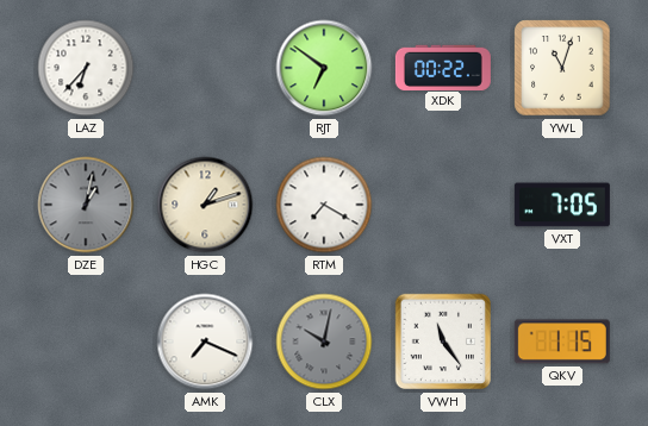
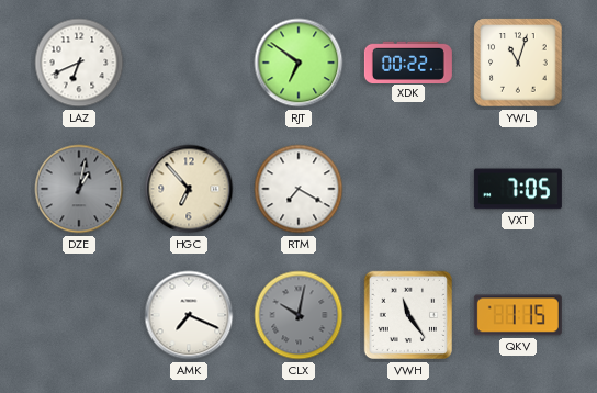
LAZ: 6:37 -> 6:41
HGC: 1:12 -> 6:53
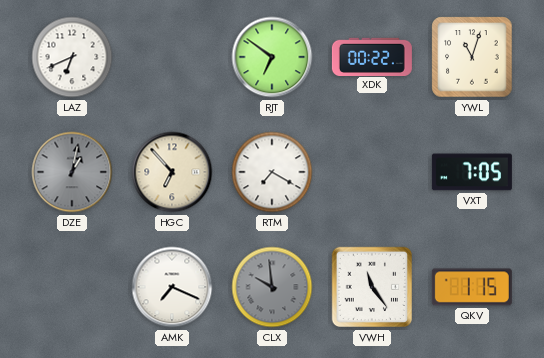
CLX: 10:02 -> 9:59
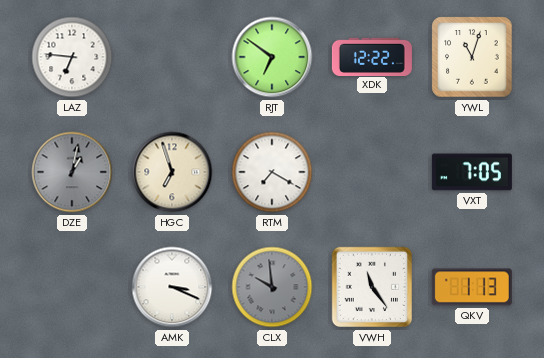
LAZ: 6:41 -> 6:46
XDK: 00:22 -> 12:22
HGC: 6:53 -> 6:57
AMK: 7:19 -> 3:19
QKV: 1:15 -> 1:13
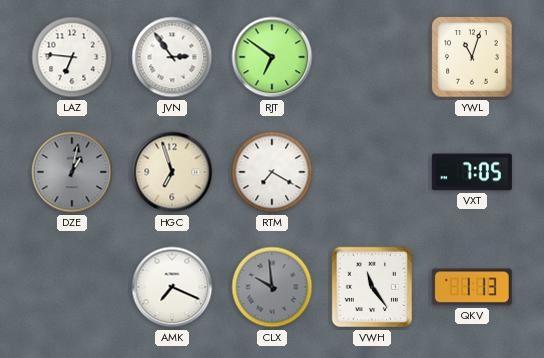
JVN: none -> 2:54
XDK: 12:22 -> none
AMK: 3:19 -> 7:19
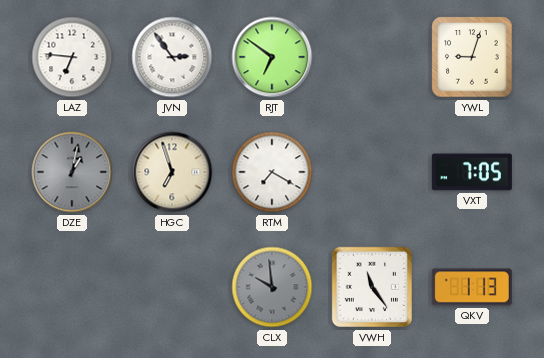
YWL: 11:03 -> 9:03
AMK: 7:19 -> none
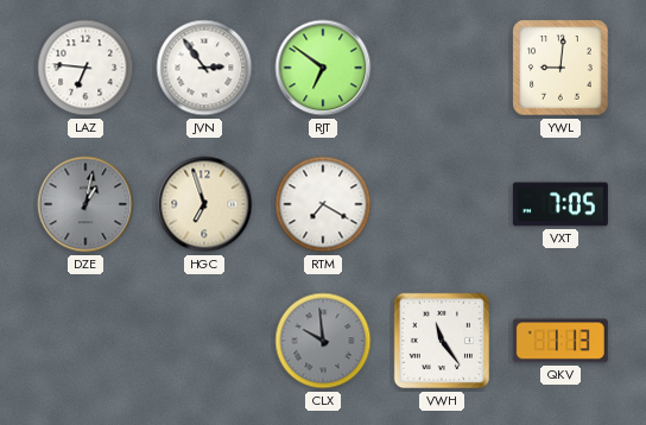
YWL: 9:03 -> 9:01
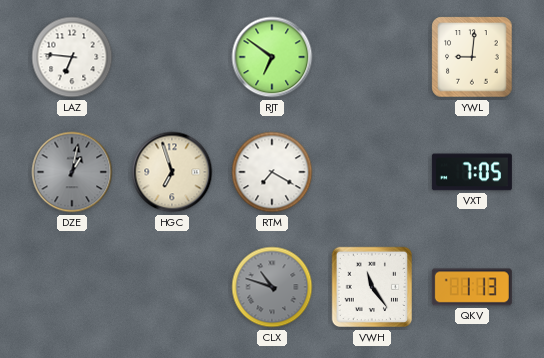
JVN: 2:54 -> none
CLX: 9:59 -> 10:48
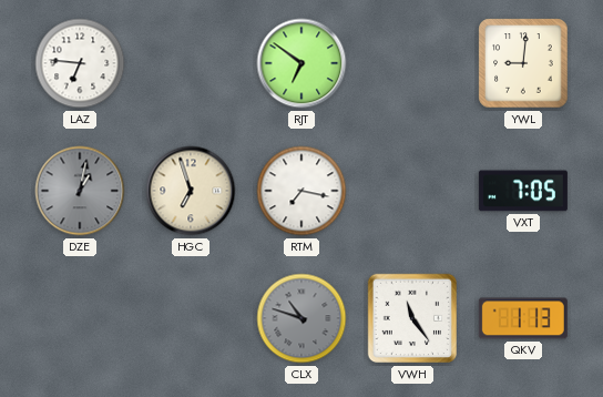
RTM: 7:20 -> 7:17
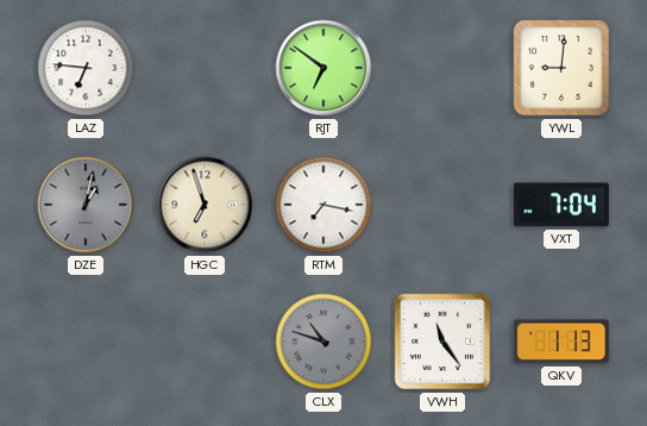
VXT: 7:05 -> 7:04
